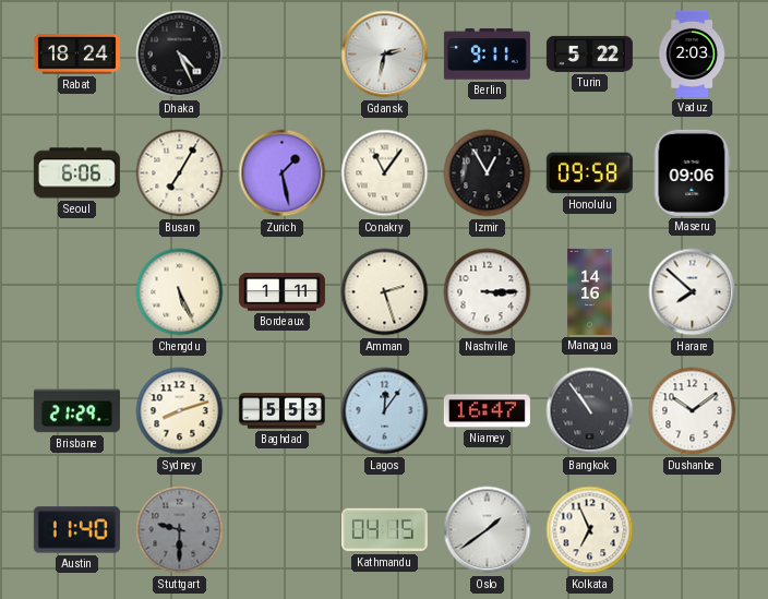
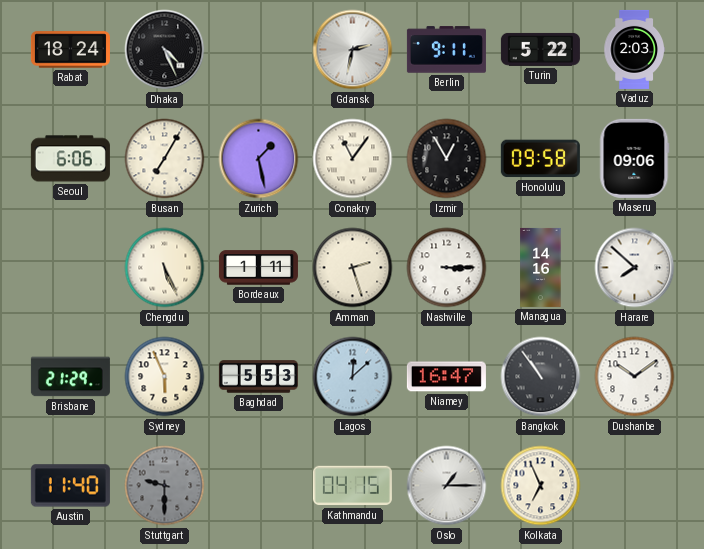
Sydney: 8:12 -> 5:56
Lagos: 12:06 -> 12:08
Oslo: 1:39 -> 1:15
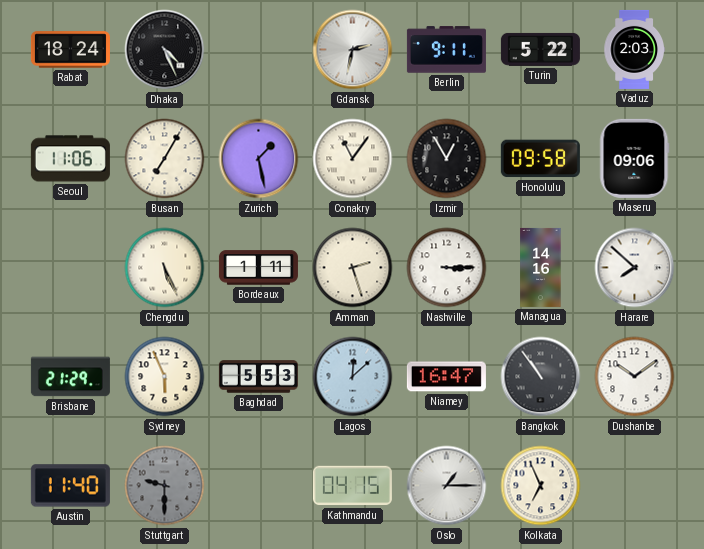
Seoul: 6:06 -> 11:06
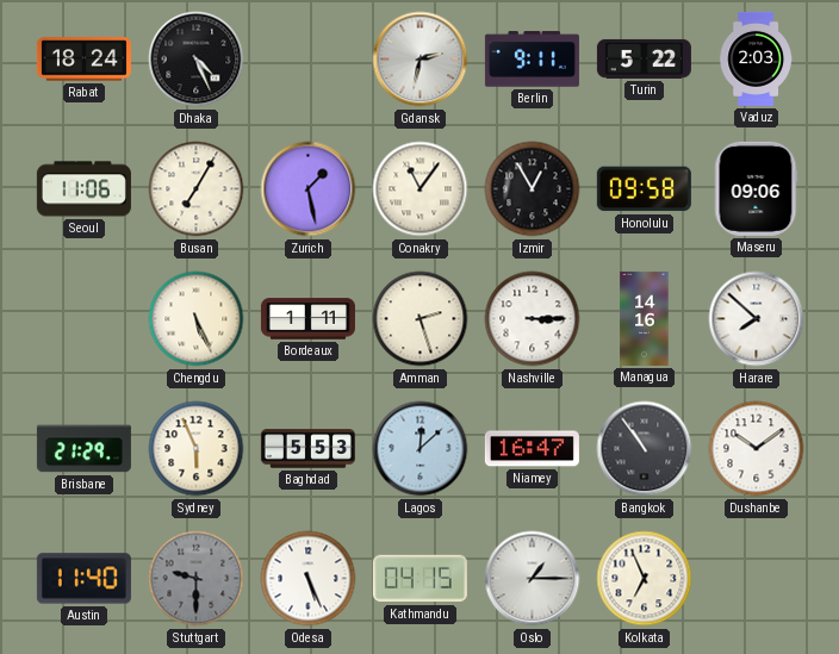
Odesa: none -> 5:26
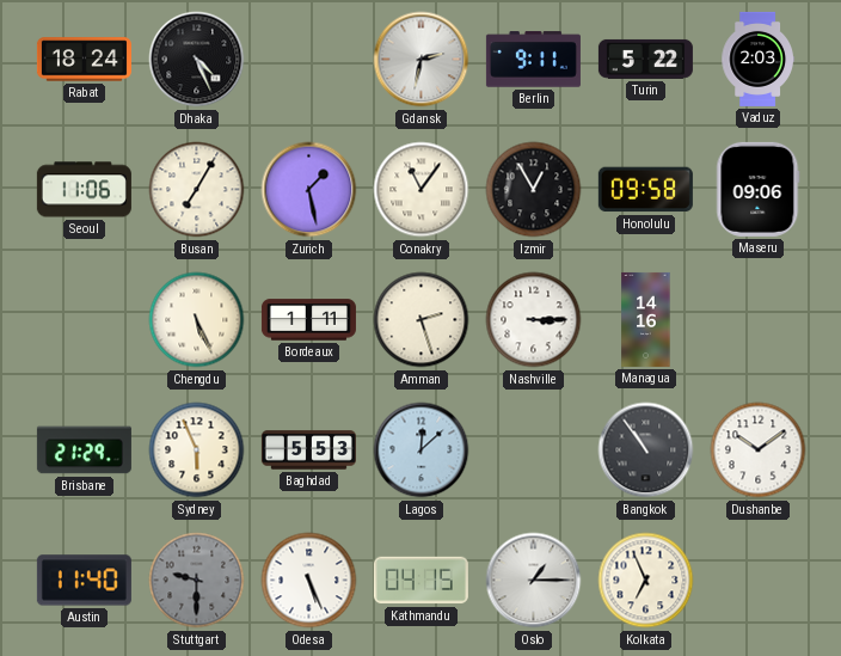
Harare: 7:52 -> none
Niamey: 16:47 -> none
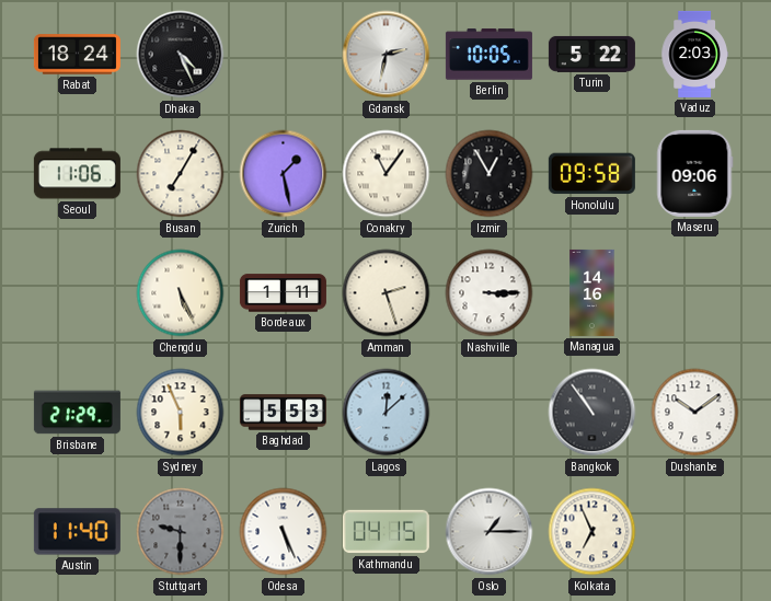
Berlin: 9:11 -> 10:05
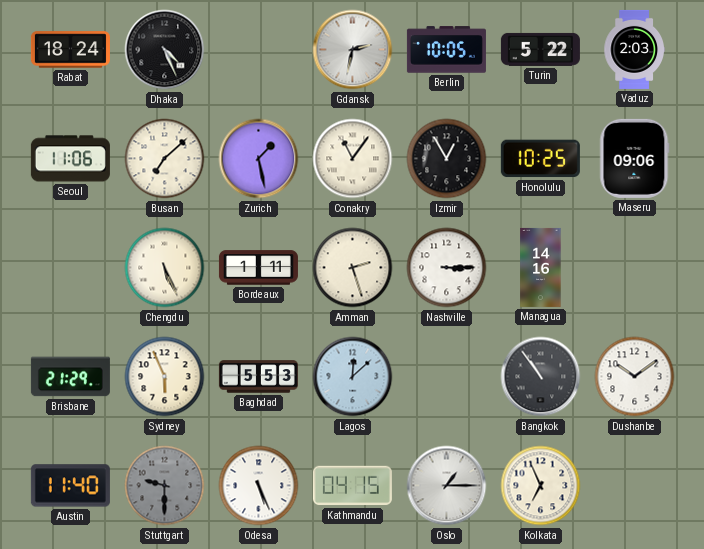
Busan: 7:05 -> 7:08
Honolulu: 09:58 -> 10:25
